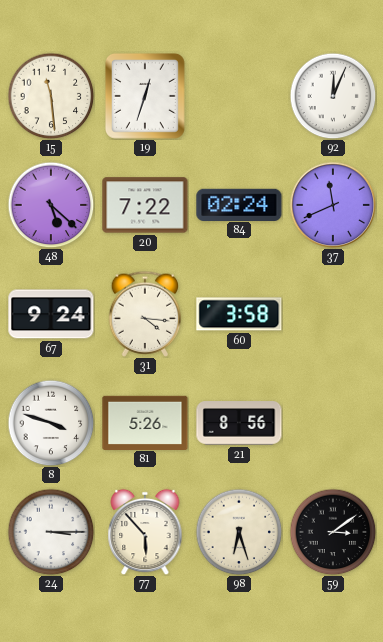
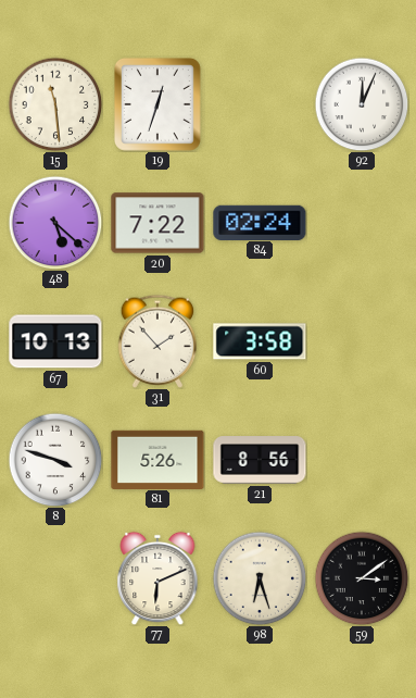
37: 11:41 -> none
67: 9:24 -> 10:13
31: 4:16 -> 1:53
24: 3:15 -> none
77: 5:53 -> 6:11
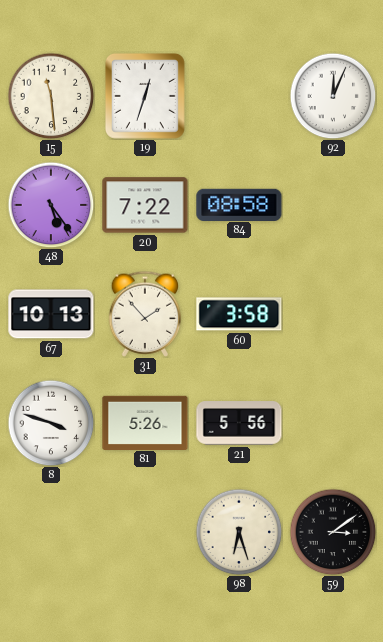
48: 5:22 -> 5:24
84: 02:24 -> 08:58
21: 8:56 -> 5:56
77: 6:11 -> none
